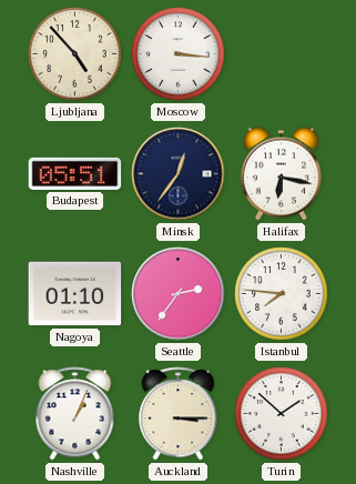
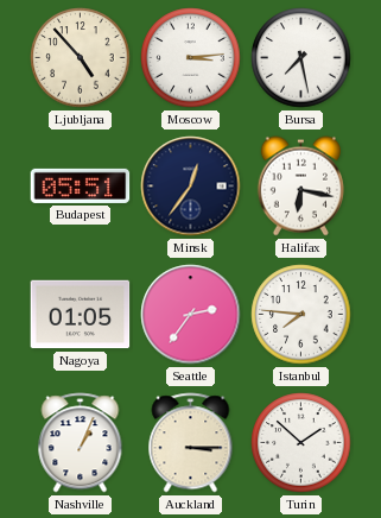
Moscow: 3:16 -> 3:14
Bursa: none -> 7:28
Nagoya: 01:10 -> 01:05
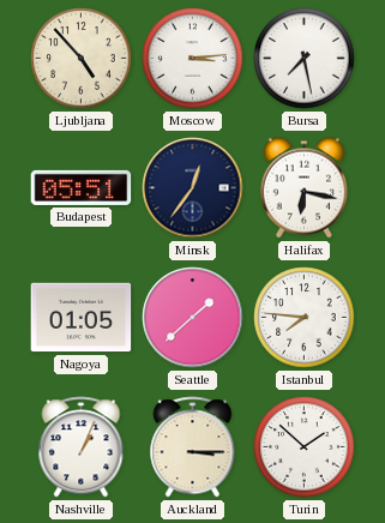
Seattle: 2:36 -> 1:38
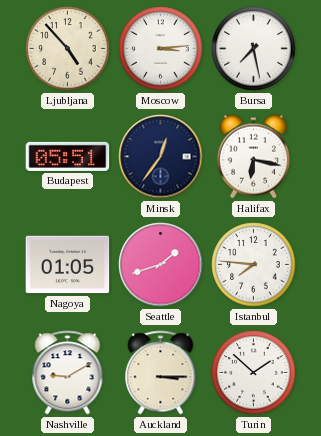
Seattle: 1:38 -> 1:42
Nashville: 1:04 -> 9:10
